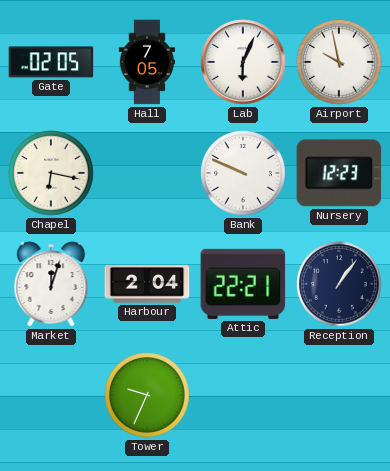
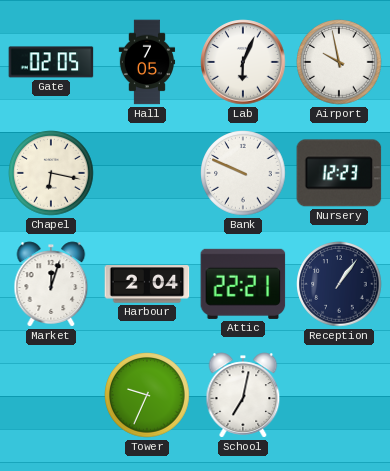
School: none -> 7:02
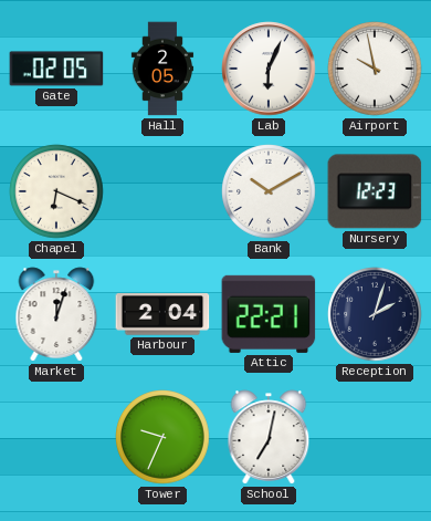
Hall: 7:05 -> 2:05
Chapel: 6:17 -> 6:19
Bank: 9:49 -> 10:10
Reception: 1:06 -> 2:03
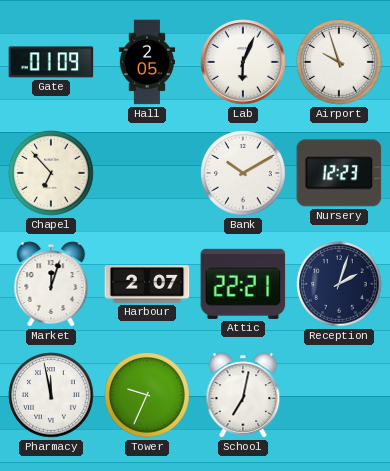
Gate: 02:05 -> 01:09
Airport: 9:58 -> 9:57
Chapel: 6:19 -> 6:53
Harbour: 2:04 -> 2:07
Pharmacy: none -> 11:58
